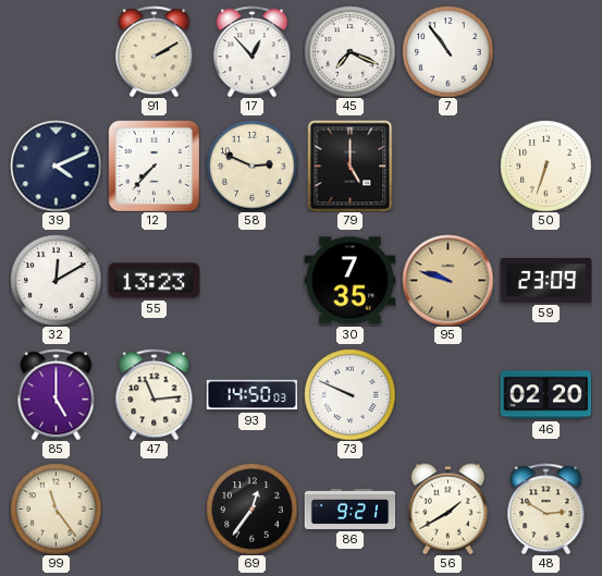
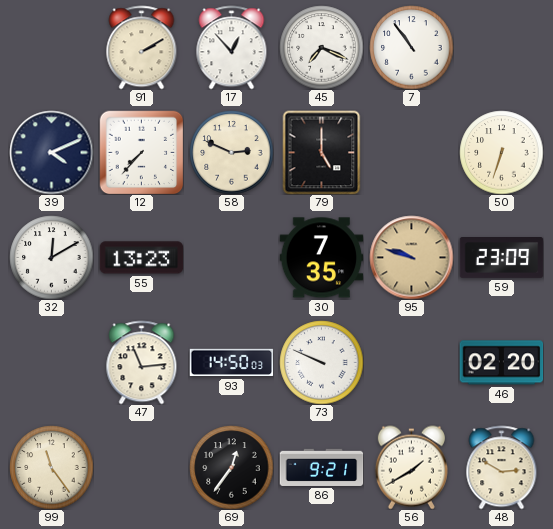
85: 5:00 -> none
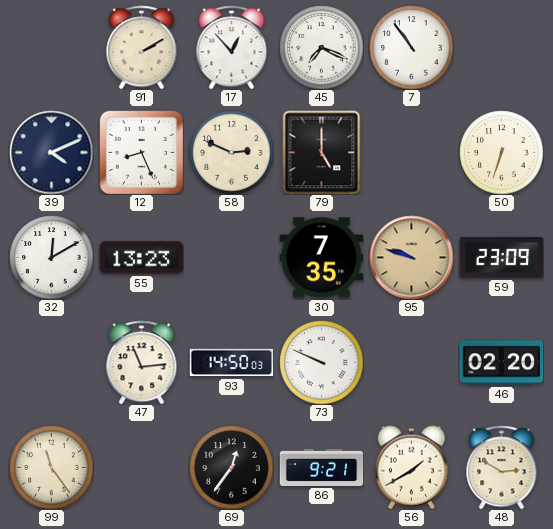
12: 7:37 -> 8:26
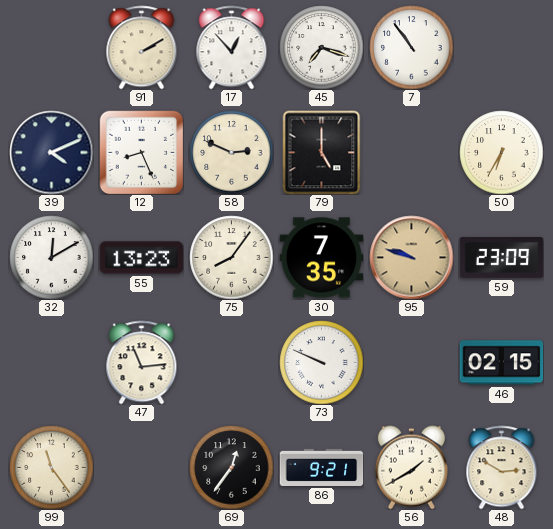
45: 7:19 -> 7:18
50: 6:33 -> 6:35
75: none -> 8:06
93: 14:50 -> none
46: 02:20 -> 02:15
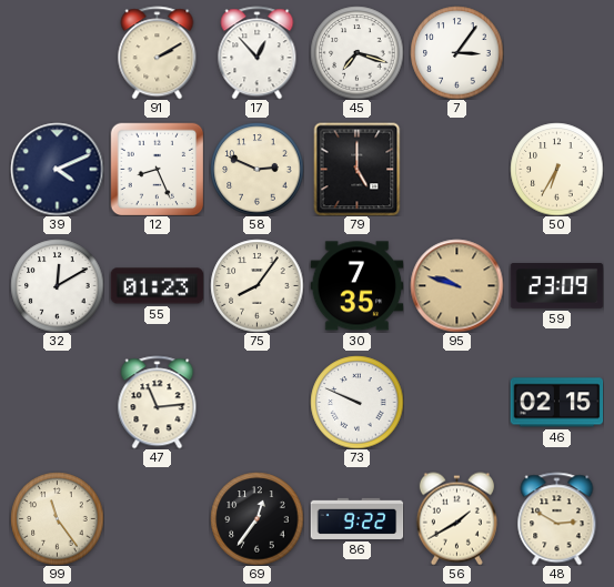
7: 10:54 -> 3:06
55: 13:23 -> 01:23
86: 9:21 -> 9:22
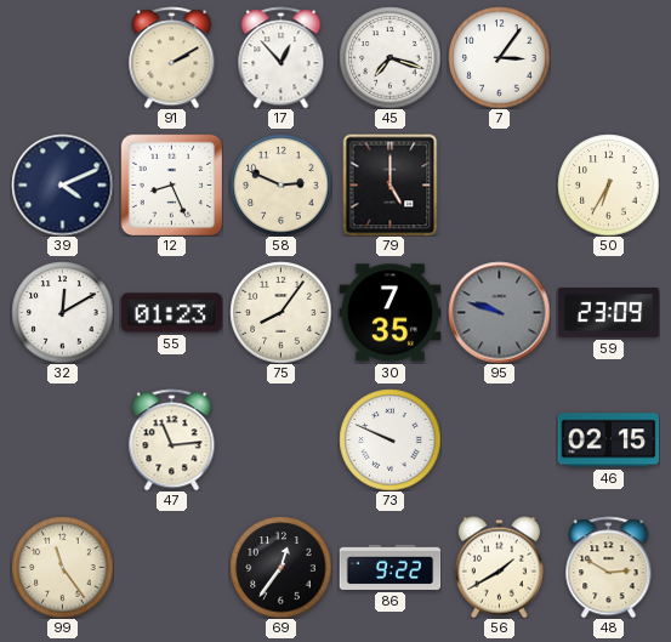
95 dial: champagne -> grey
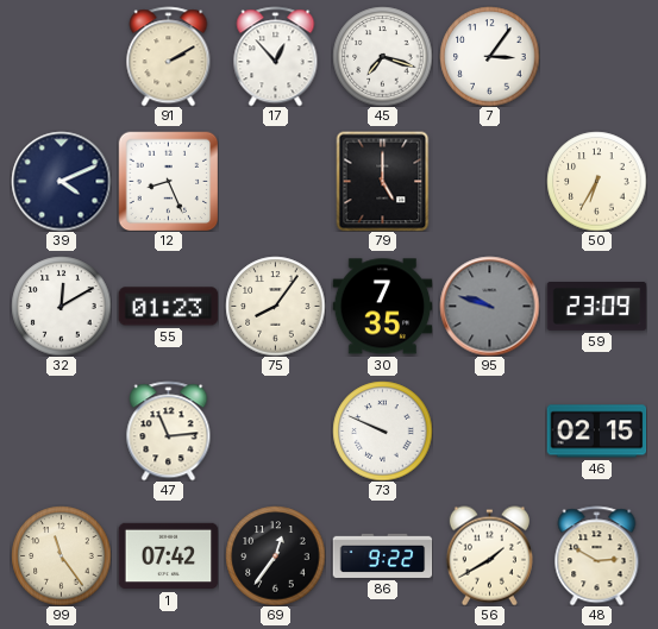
58: 2:49 -> none
1: none -> 07:42
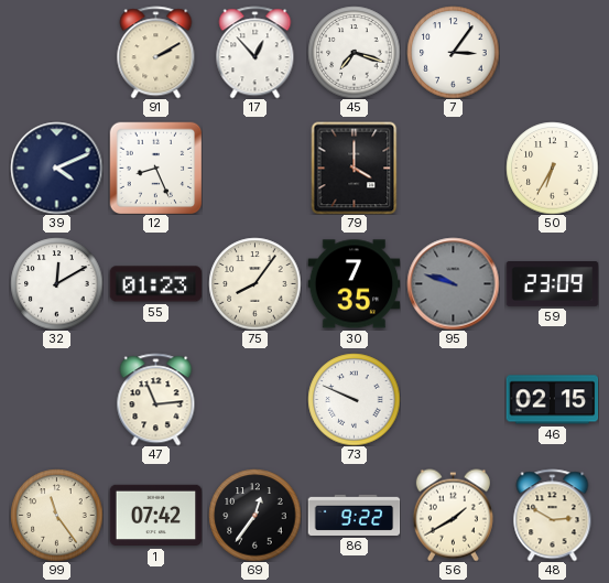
79: 5:00 -> 4:00
